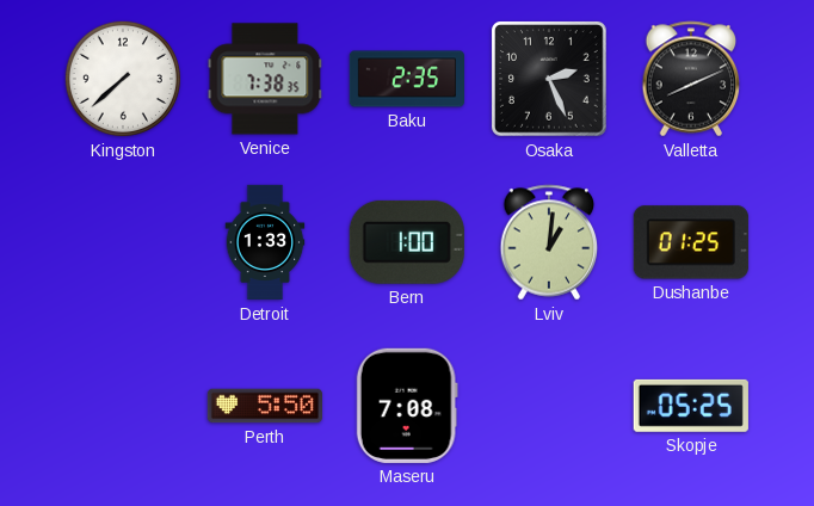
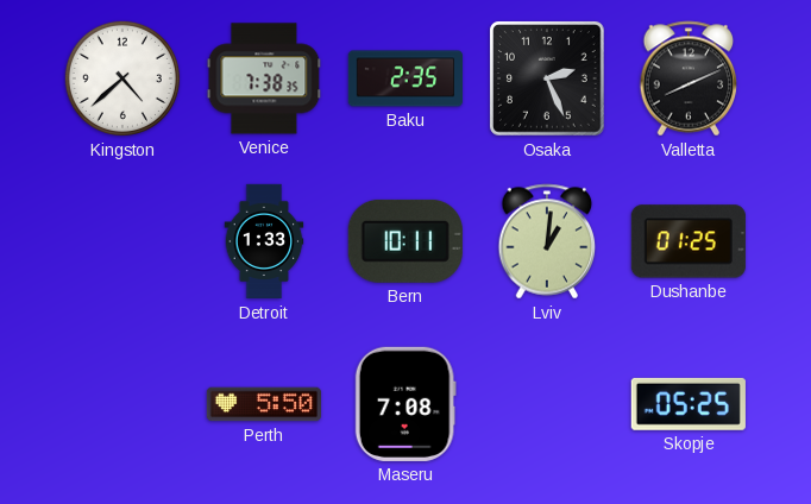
Kingston: 7:38 -> 4:38
Bern: 1:00 -> 10:11
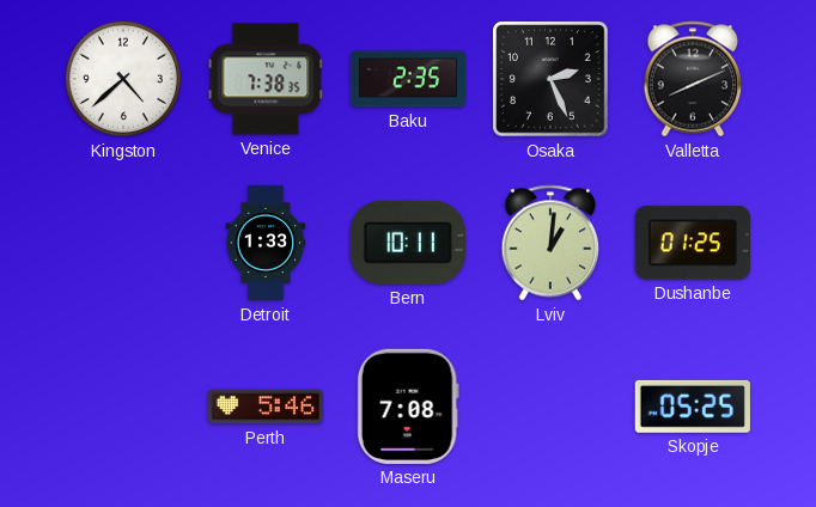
Perth: 5:50 -> 5:46
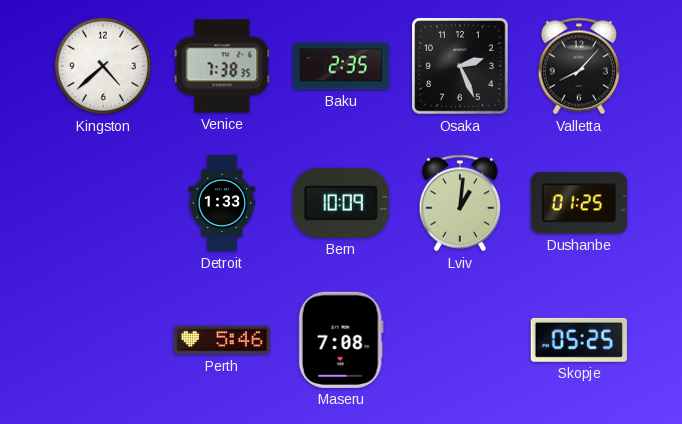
Valletta: 8:11 -> 8:07
Bern: 10:11 -> 10:09
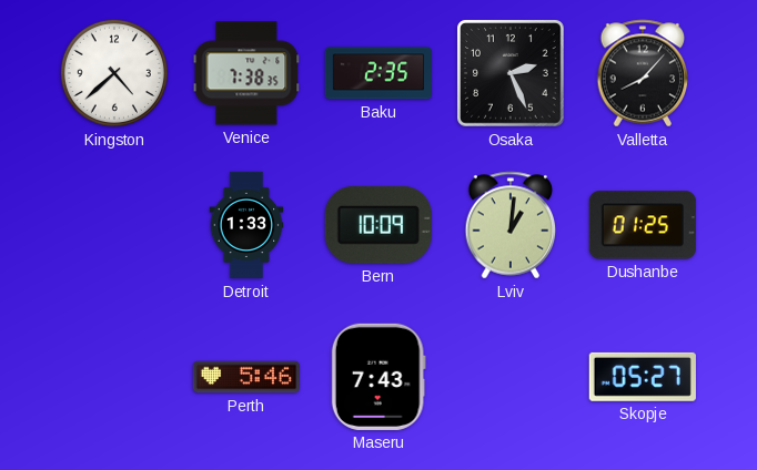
Maseru: 7:08 -> 7:43
Skopje: 05:25 -> 05:27
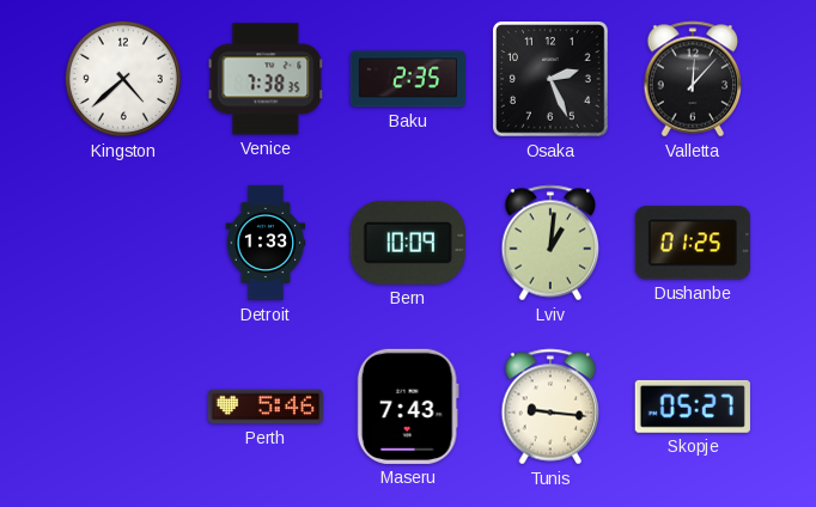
Valletta: 8:07 -> 12:07
Tunis: none -> 9:16
